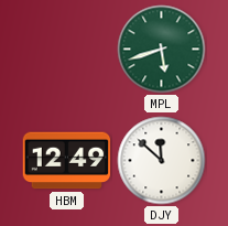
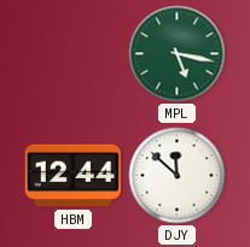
MPL: 5:42 -> 5:17
HBM: 12:49 -> 12:44
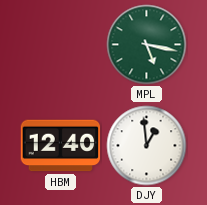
HBM: 12:44 -> 12:40
DJY: 11:52 -> 12:59
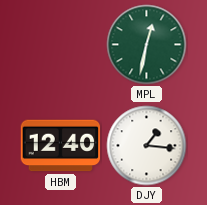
MPL: 5:17 -> 12:32
DJY: 12:59 -> 1:16
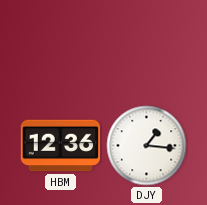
MPL: 12:32 -> none
HBM: 12:40 -> 12:36
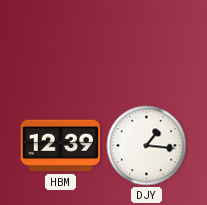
HBM: 12:36 -> 12:39
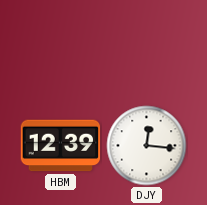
DJY: 1:16 -> 12:16
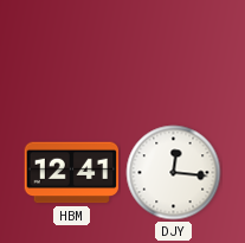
HBM: 12:39 -> 12:41
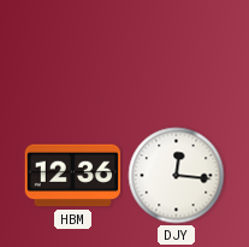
HBM: 12:41 -> 12:36
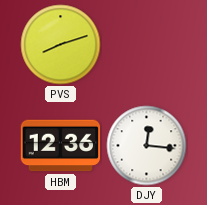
PVS: none -> 8:12
